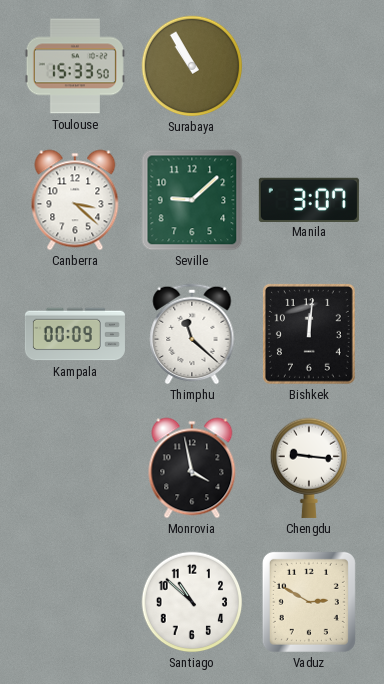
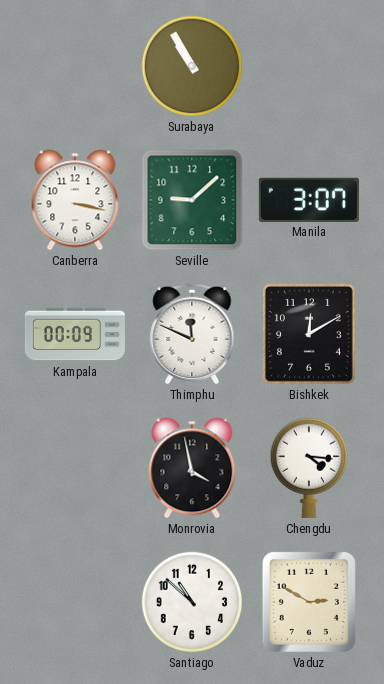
Toulouse: 15:33 -> none
Canberra: 3:22 -> 3:17
Thimphu: 11:22 -> 11:49
Bishkek: 12:01 -> 12:10
Chengdu: 9:16 -> 4:16
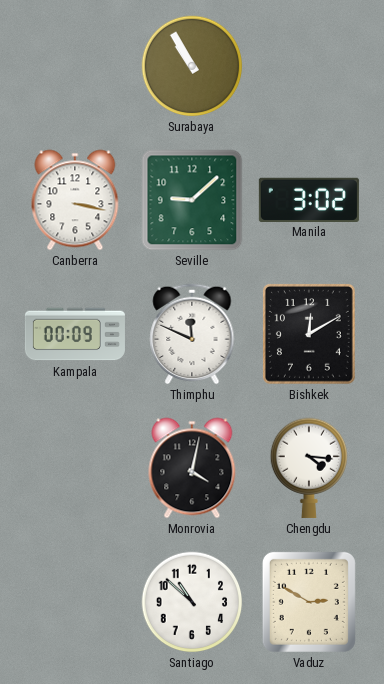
Manila: 3:07 -> 3:02
Monrovia: 3:58 -> 4:02
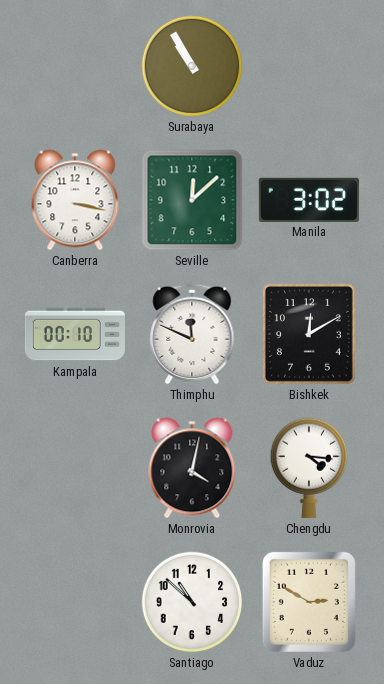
Seville: 9:08 -> 12:08
Kampala: 00:09 -> 00:10
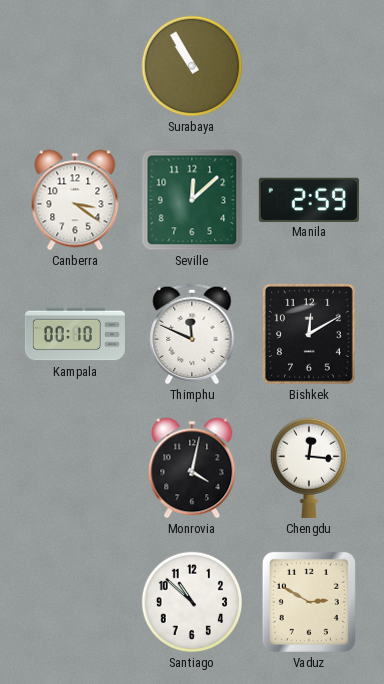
Canberra: 3:17 -> 3:21
Manila: 3:02 -> 2:59
Chengdu: 4:16 -> 12:16
